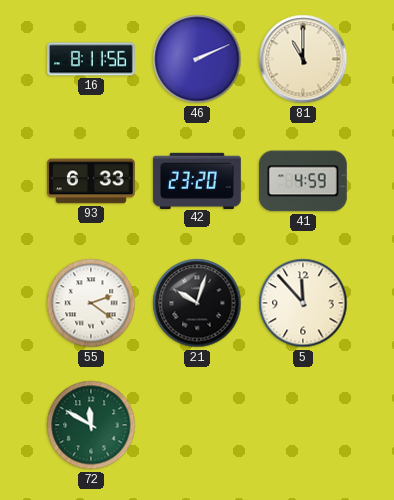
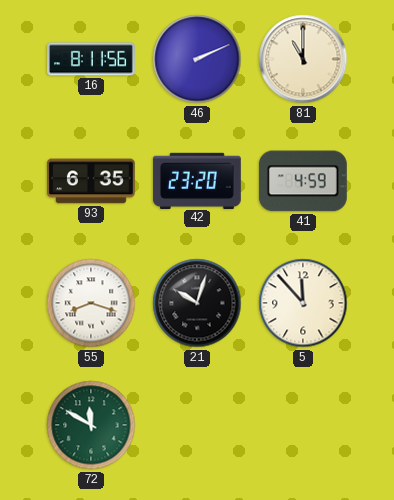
93: 6:33 -> 6:35
55: 2:21 -> 8:18
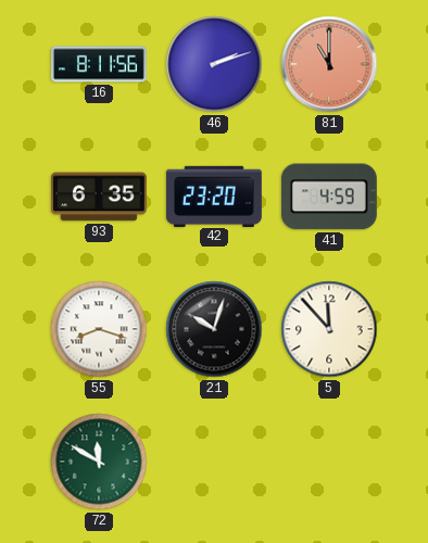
46: 2:11 -> 2:12
81 dial: cream -> salmon
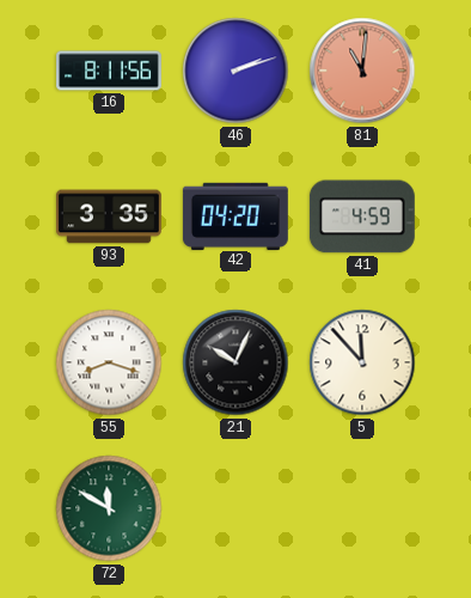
81: 11:00 -> 11:01
93: 6:35 -> 3:35
42: 23:20 -> 04:20
21: 10:03 -> 10:04
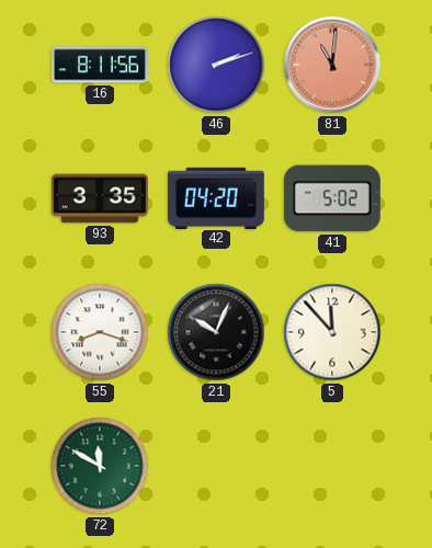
41: 4:59 -> 5:02
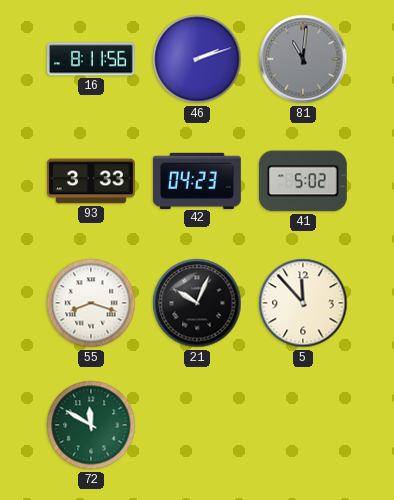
81 dial: salmon -> grey
93: 3:35 -> 3:33
42: 04:20 -> 04:23
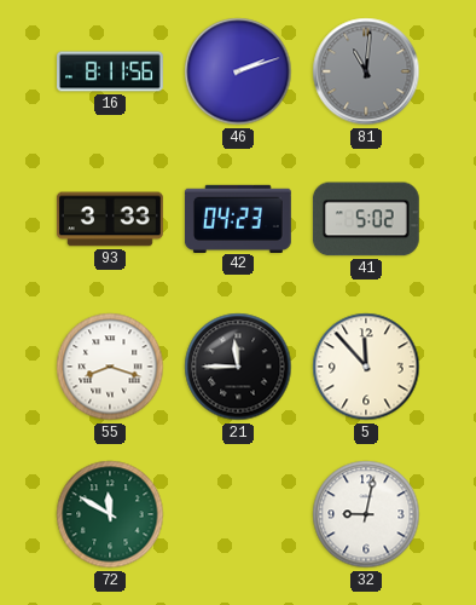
21: 10:04 -> 11:45
32: none -> 9:02
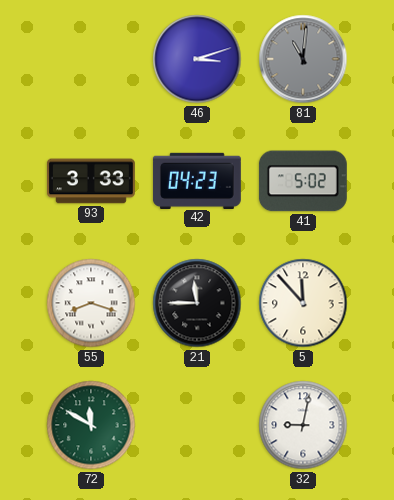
16: 8:11 -> none
46: 2:12 -> 3:12
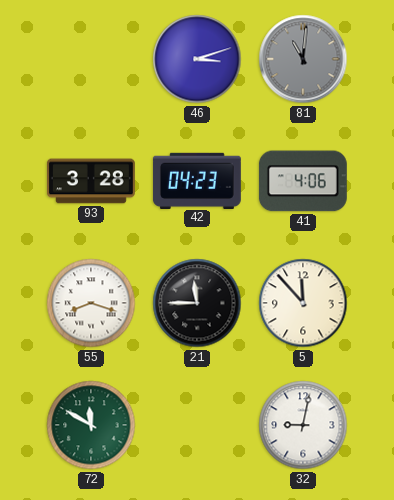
93: 3:33 -> 3:28
41: 5:02 -> 4:06
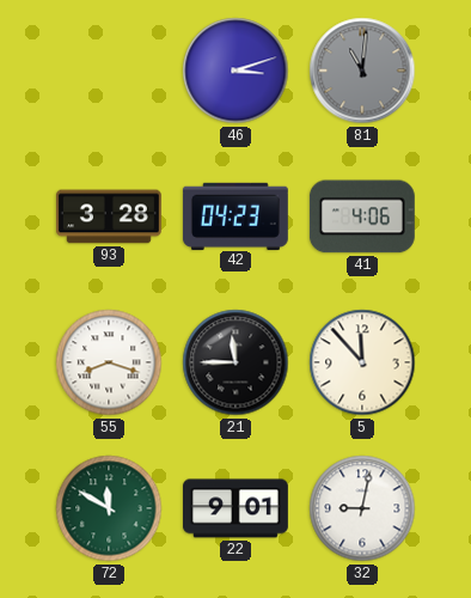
22: none -> 9:01
